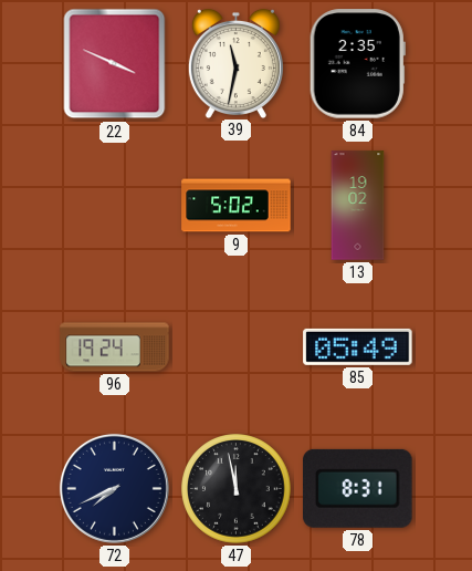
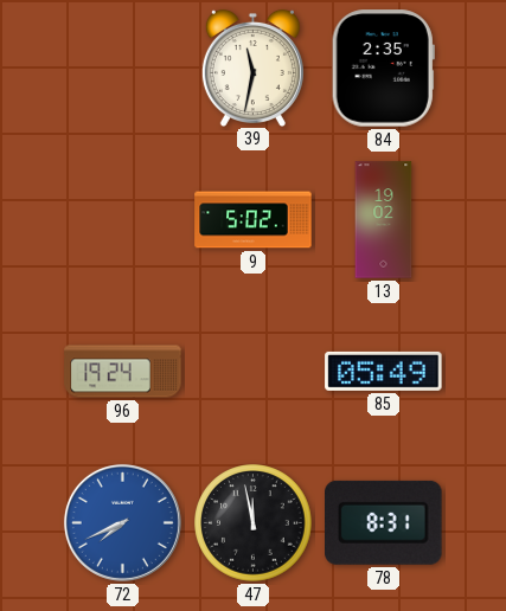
22: 3:49 -> none
72 dial: navy -> blue
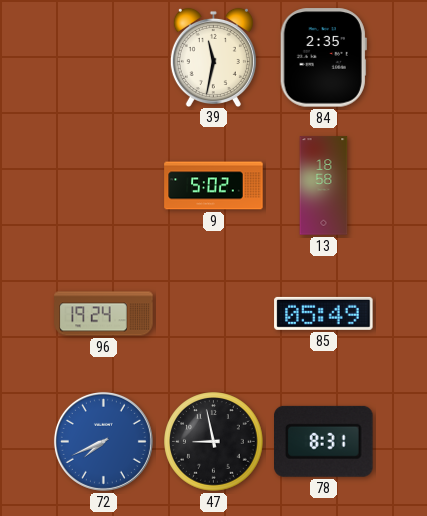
13: 19:02 -> 18:58
47: 11:58 -> 8:58
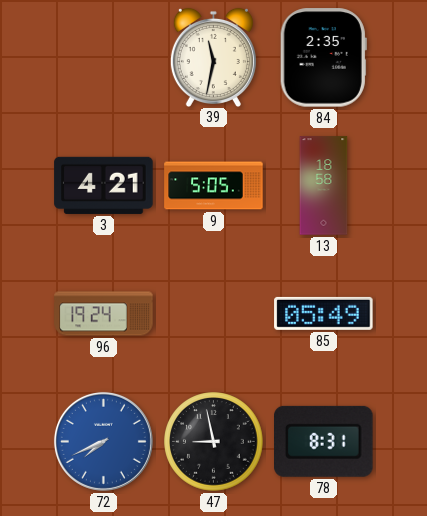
3: none -> 4:21
9: 5:02 -> 5:05
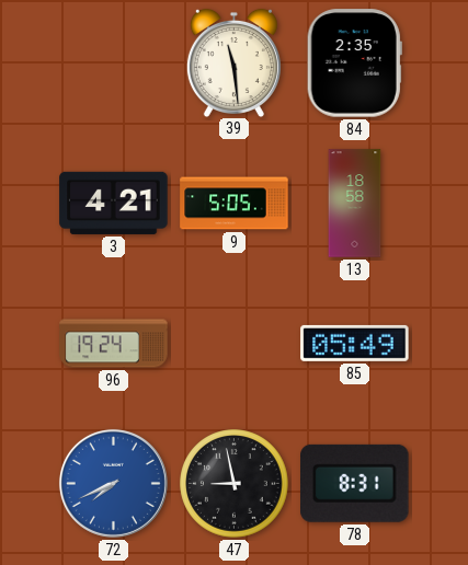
39: 11:32 -> 11:29
